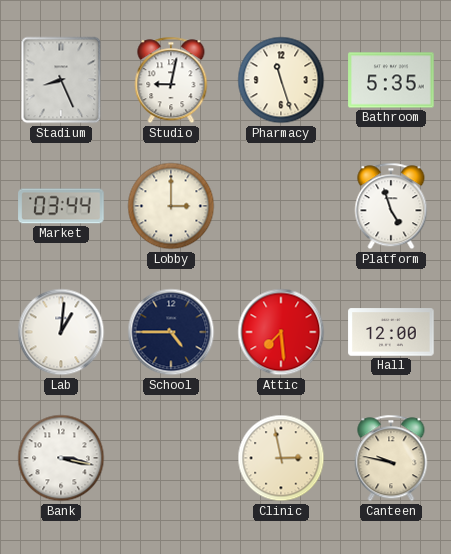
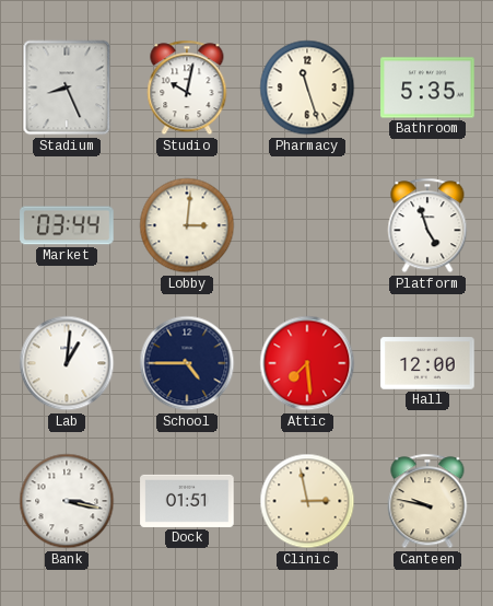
Studio: 9:02 -> 10:02
Lobby: 3:00 -> 3:01
Dock: none -> 01:51
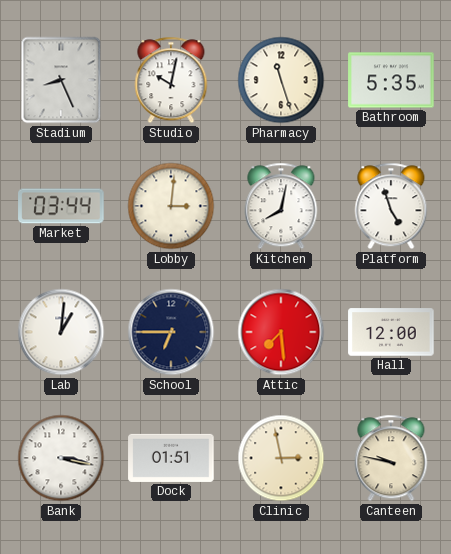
Kitchen: none -> 8:02
School: 4:45 -> 6:45
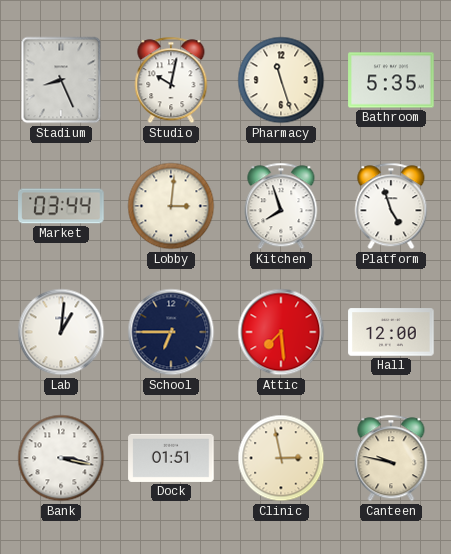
Kitchen: 8:02 -> 7:57
